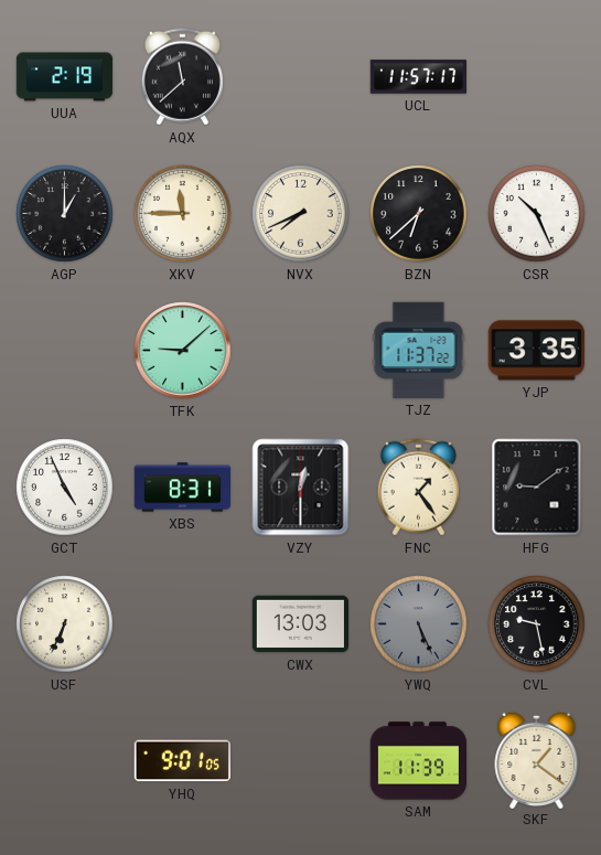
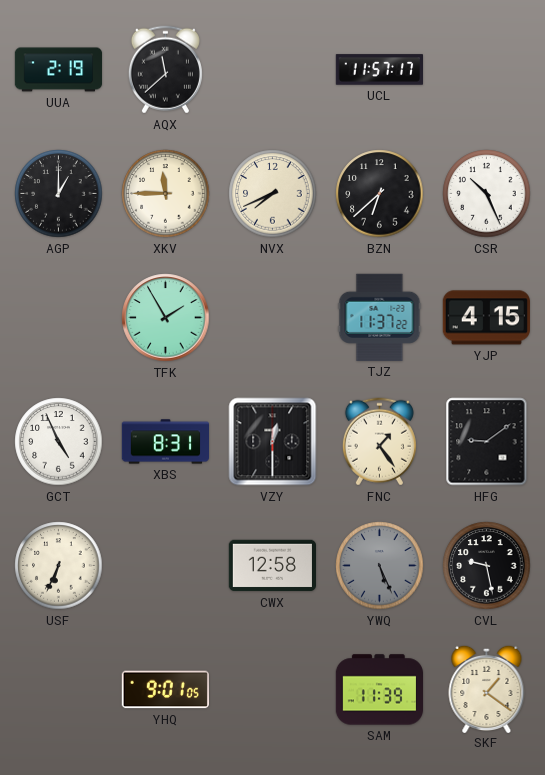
TFK: 9:08 -> 1:55
YJP: 3:35 -> 4:15
CWX: 13:03 -> 12:58
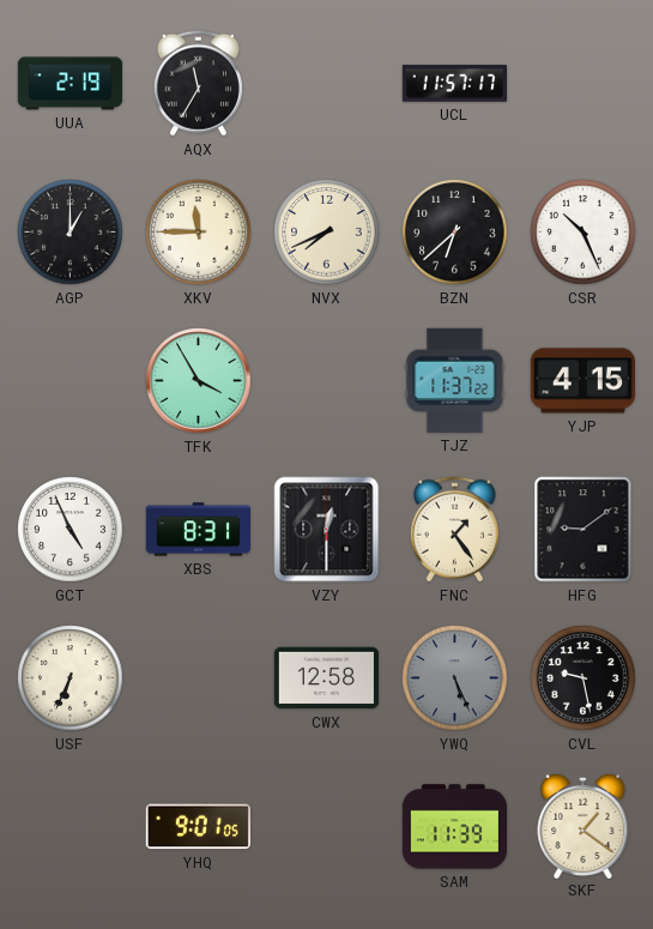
AQX: 11:38 -> 11:35
TFK: 1:55 -> 3:55
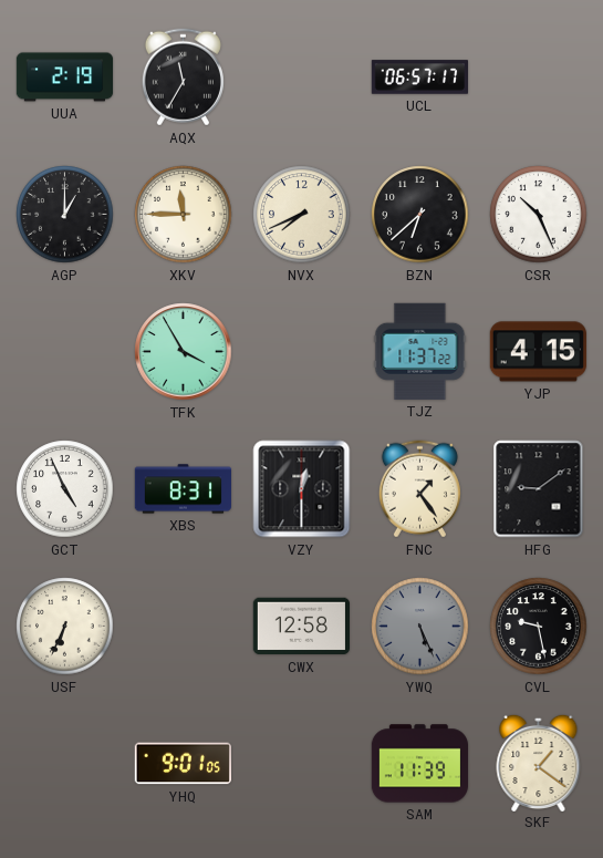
UCL: 11:57 -> 06:57
